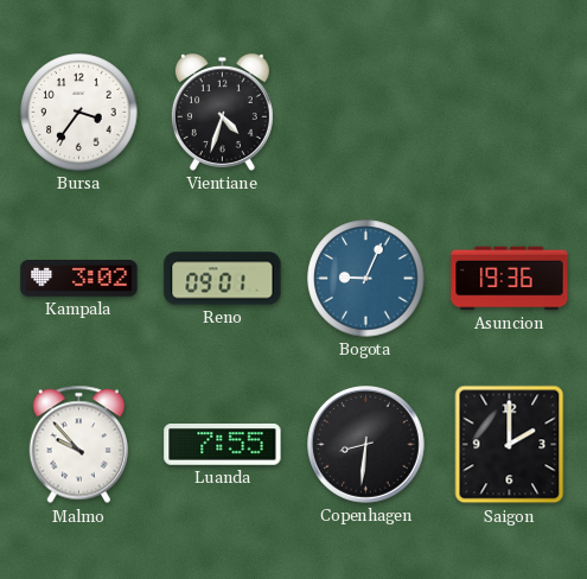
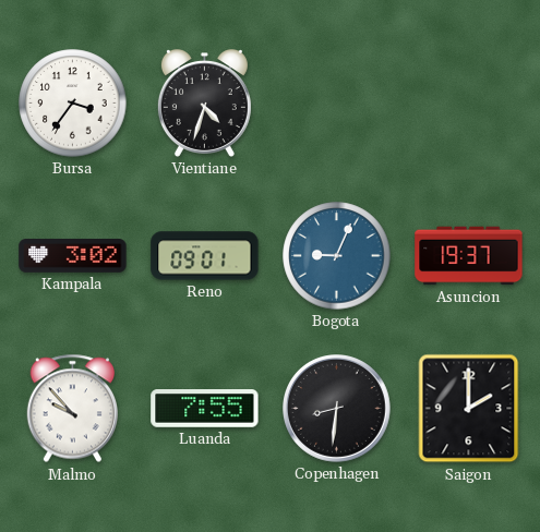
Asuncion: 19:36 -> 19:37
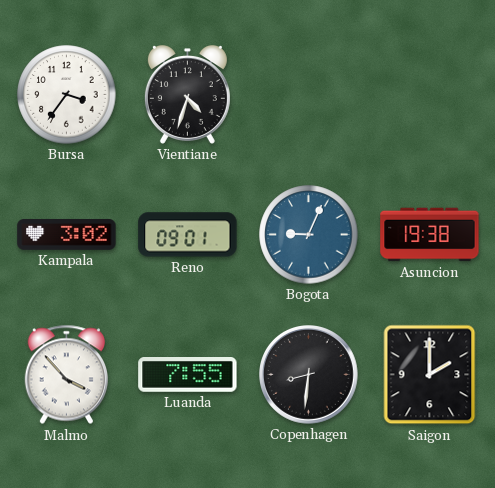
Asuncion: 19:37 -> 19:38
Malmo: 9:53 -> 3:53
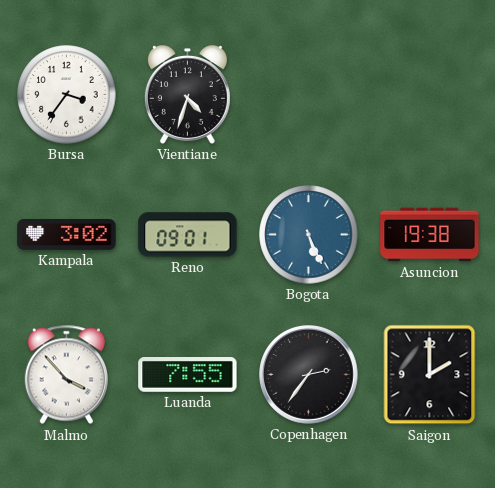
Bogota: 9:04 -> 5:26
Copenhagen: 8:31 -> 2:36
